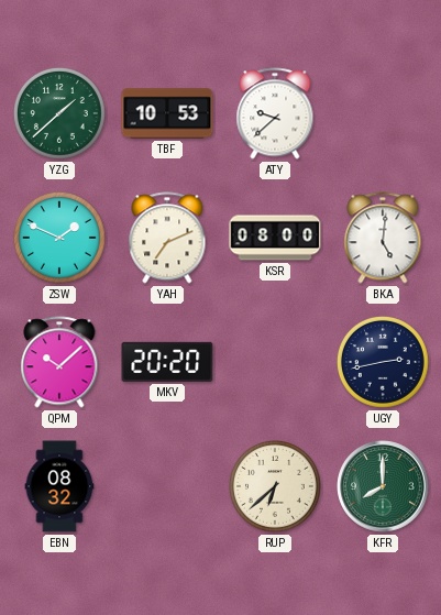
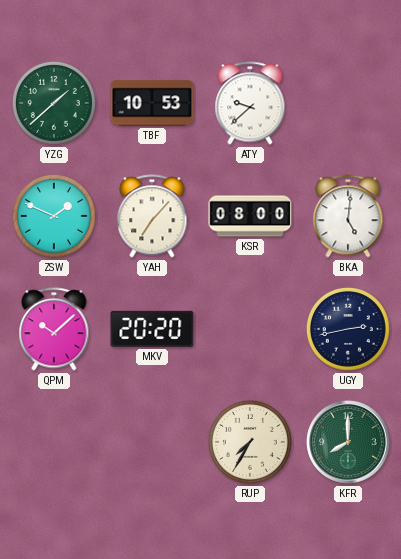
YAH: 7:11 -> 7:07
EBN: 08:32 -> none
RUP: 6:38 -> 7:35
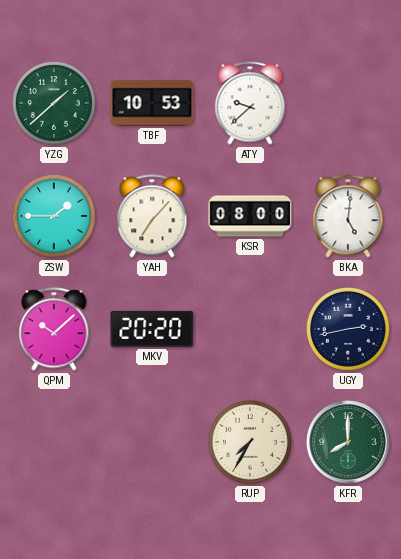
ZSW: 1:49 -> 1:45
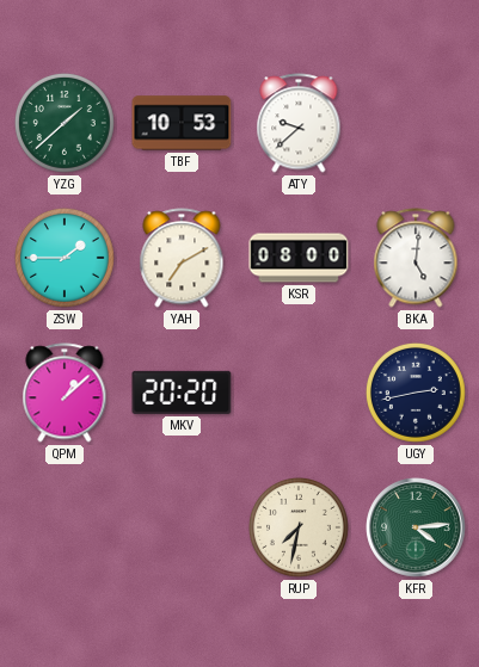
YAH: 7:07 -> 7:10
QPM: 10:08 -> 1:08
RUP: 7:35 -> 7:32
KFR: 8:00 -> 4:14
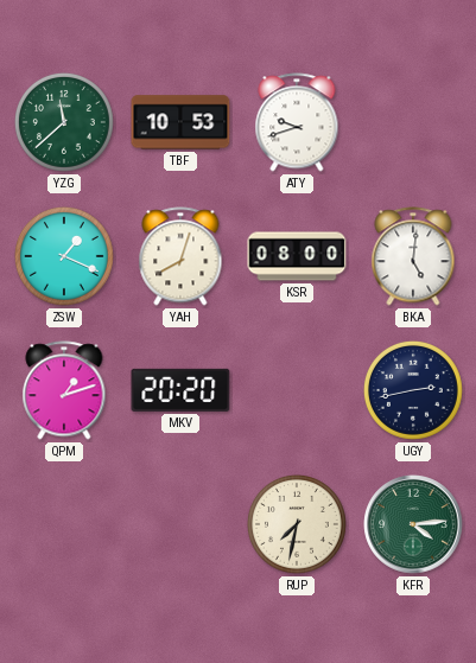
YZG: 1:38 -> 11:38
ATY: 9:38 -> 9:42
ZSW: 1:45 -> 1:19
YAH: 7:10 -> 8:03
QPM: 1:08 -> 1:12
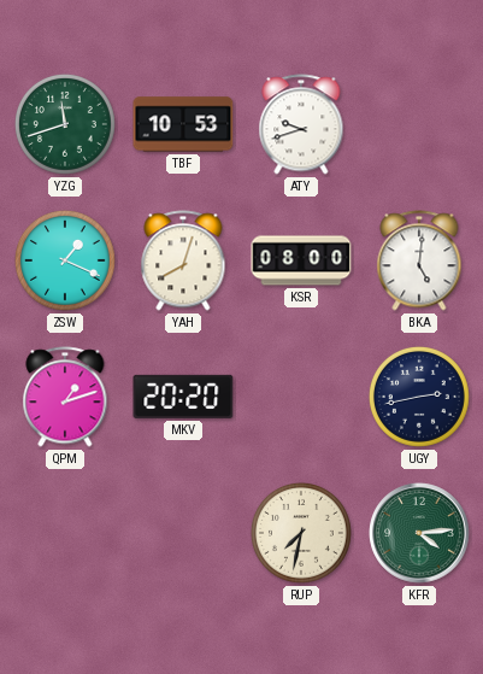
YZG: 11:38 -> 11:42
